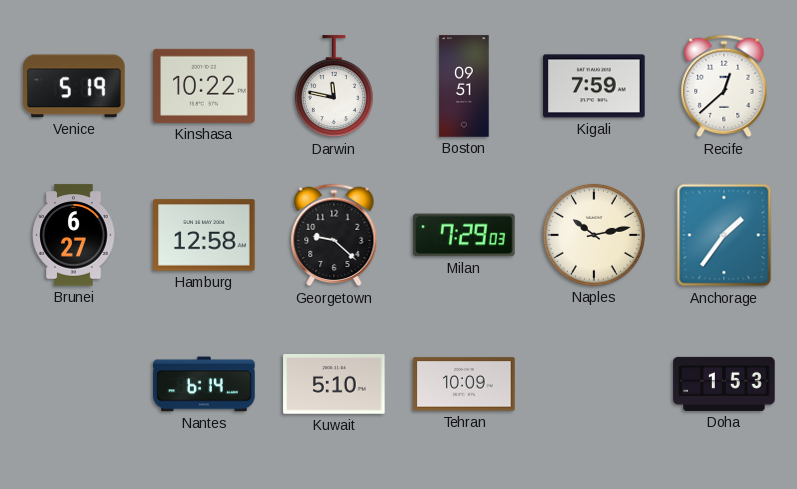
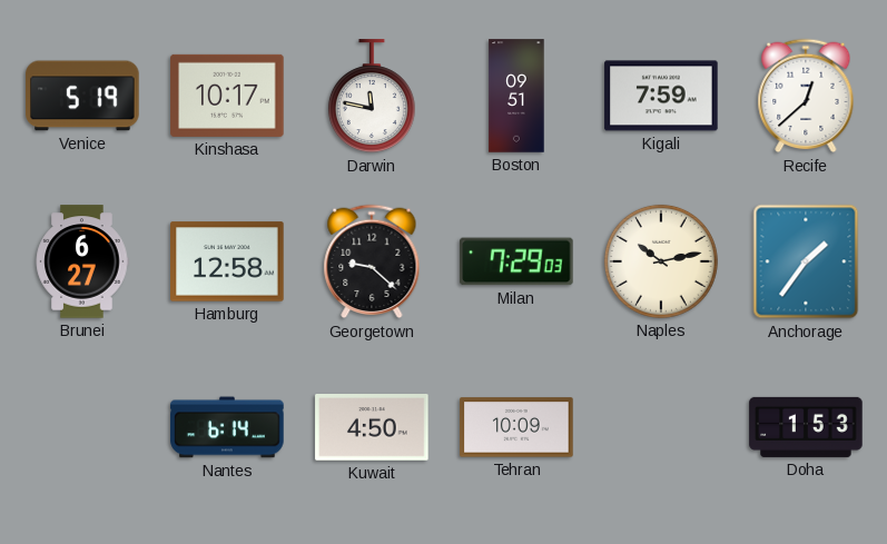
Kinshasa: 10:22 -> 10:17
Kuwait: 5:10 -> 4:50
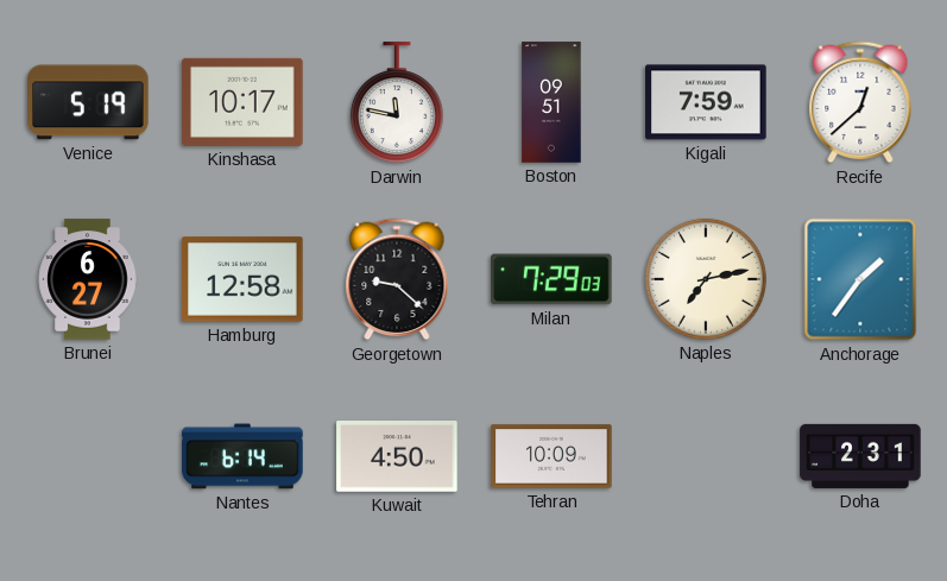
Naples: 10:13 -> 7:13
Doha: 1:53 -> 2:31
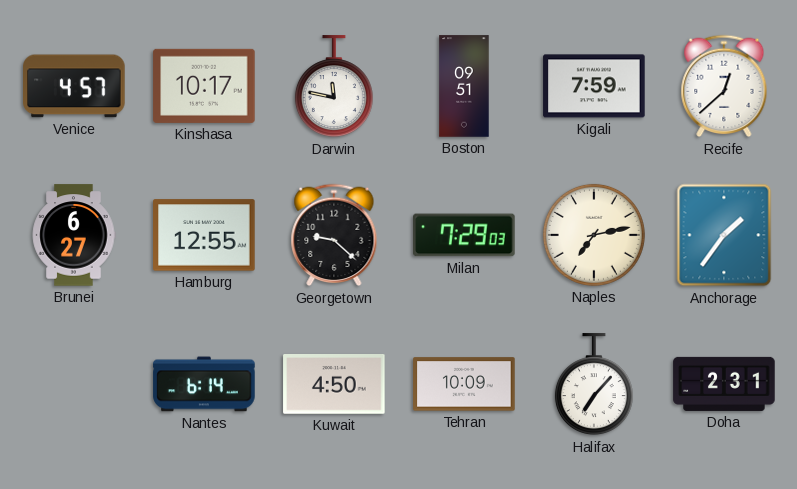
Venice: 5:19 -> 4:57
Hamburg: 12:58 -> 12:55
Halifax: none -> 7:07
